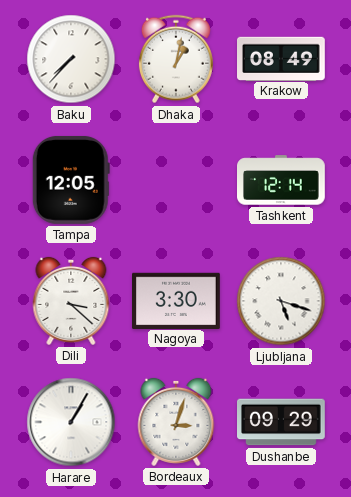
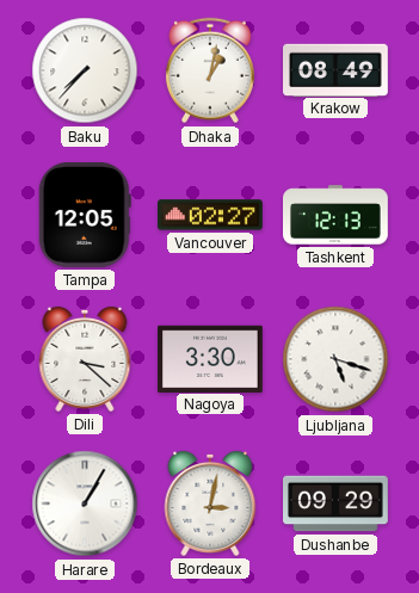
Vancouver: none -> 02:27
Tashkent: 12:14 -> 12:13
Bordeaux: 3:03 -> 3:02
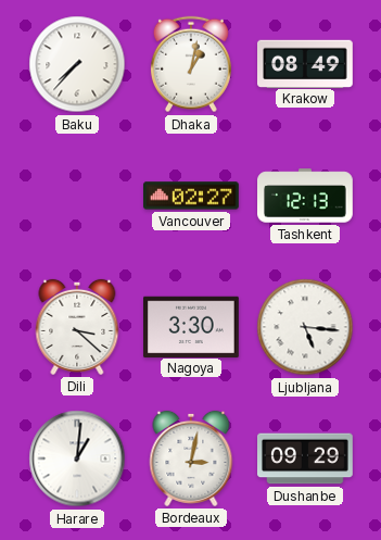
Tampa: 12:05 -> none
Ljubljana: 5:18 -> 5:16
Harare: 1:05 -> 1:01
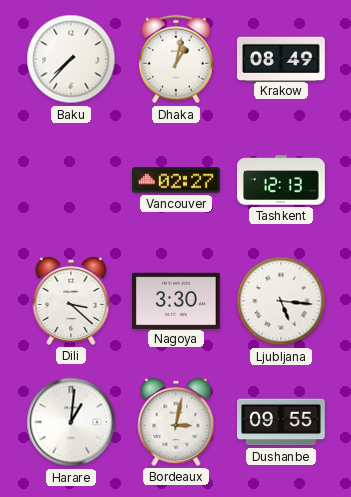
Dushanbe: 09:29 -> 09:55
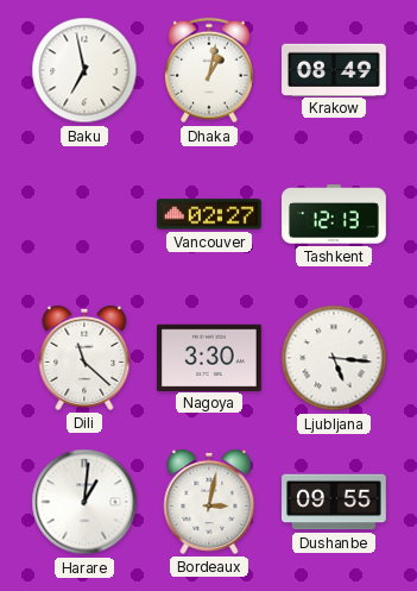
Baku: 7:37 -> 6:58
Dili: 3:22 -> 11:22
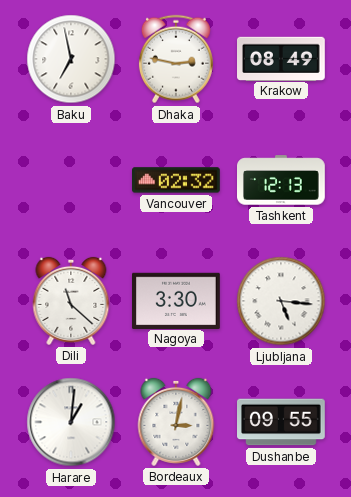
Dhaka: 1:02 -> 2:47
Vancouver: 02:27 -> 02:32
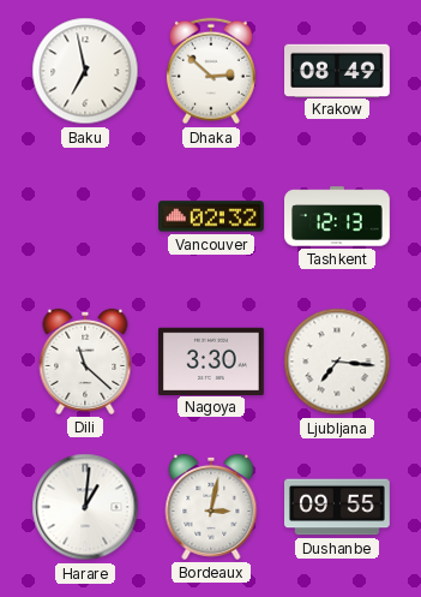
Dhaka: 2:47 -> 2:52
Ljubljana: 5:16 -> 7:16
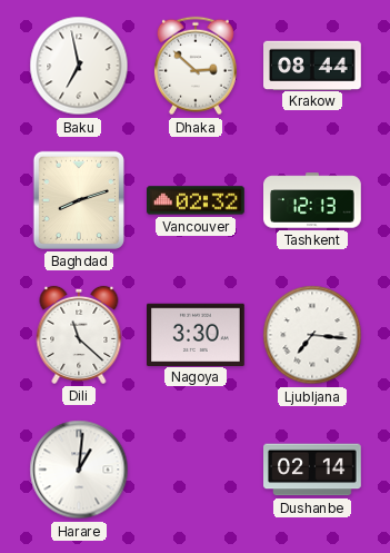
Krakow: 08:49 -> 08:44
Baghdad: none -> 8:12
Bordeaux: 3:02 -> none
Dushanbe: 09:55 -> 02:14
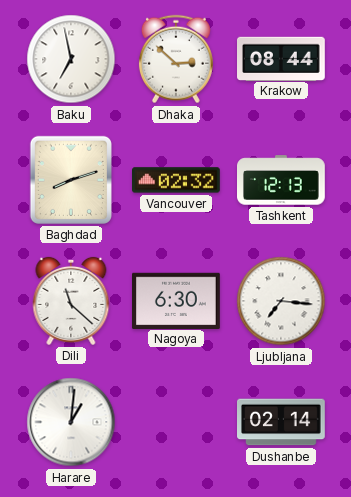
Nagoya: 3:30 -> 6:30
